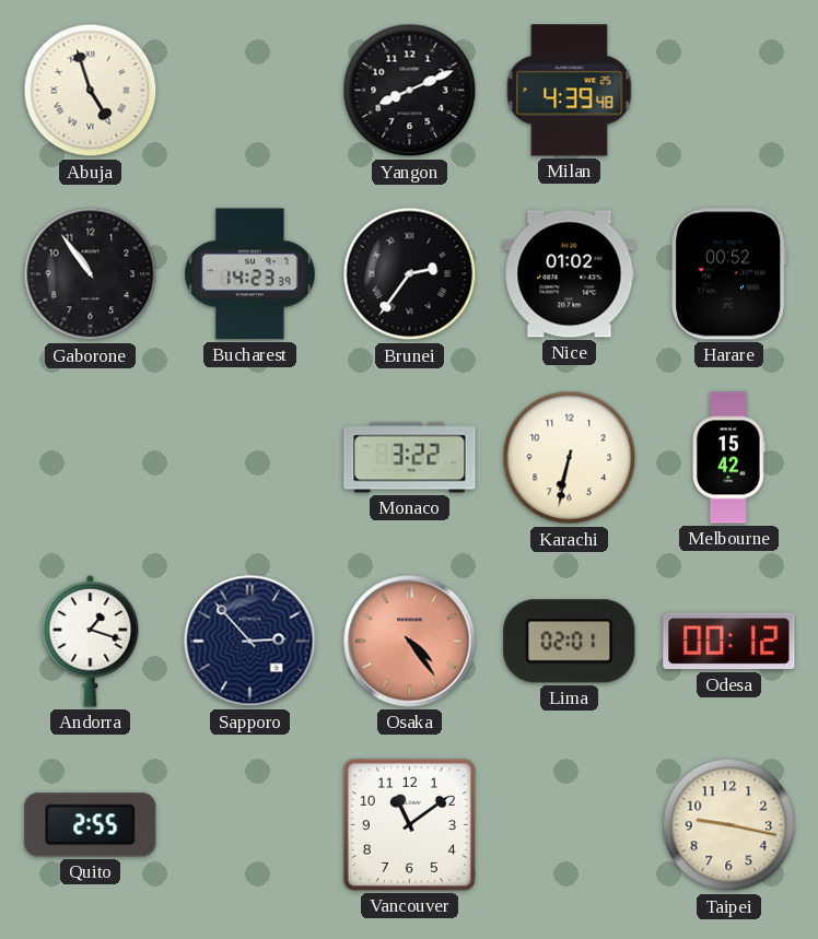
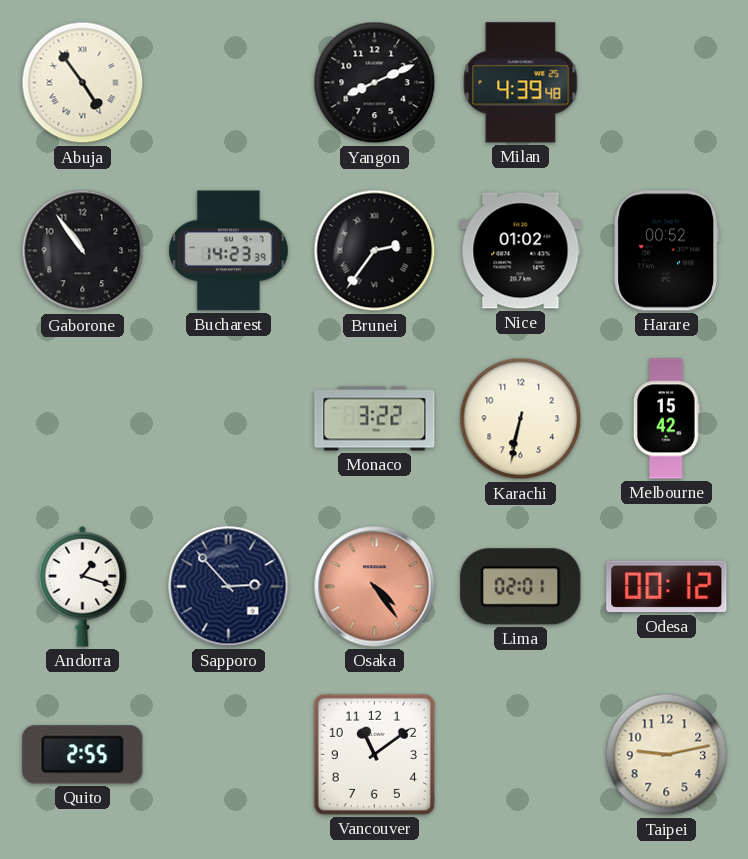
Abuja: 4:57 -> 4:54
Taipei: 9:17 -> 9:13
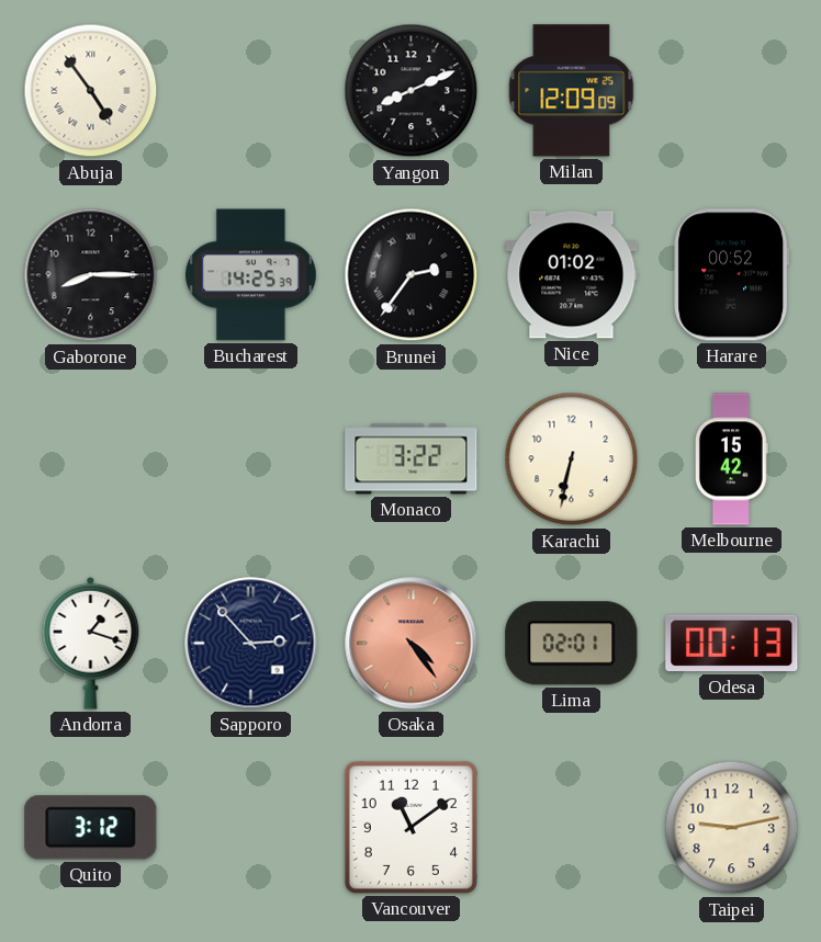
Milan: 4:39 -> 12:09
Gaborone: 10:54 -> 8:15
Bucharest: 14:23 -> 14:25
Odesa: 00:12 -> 00:13
Quito: 2:55 -> 3:12
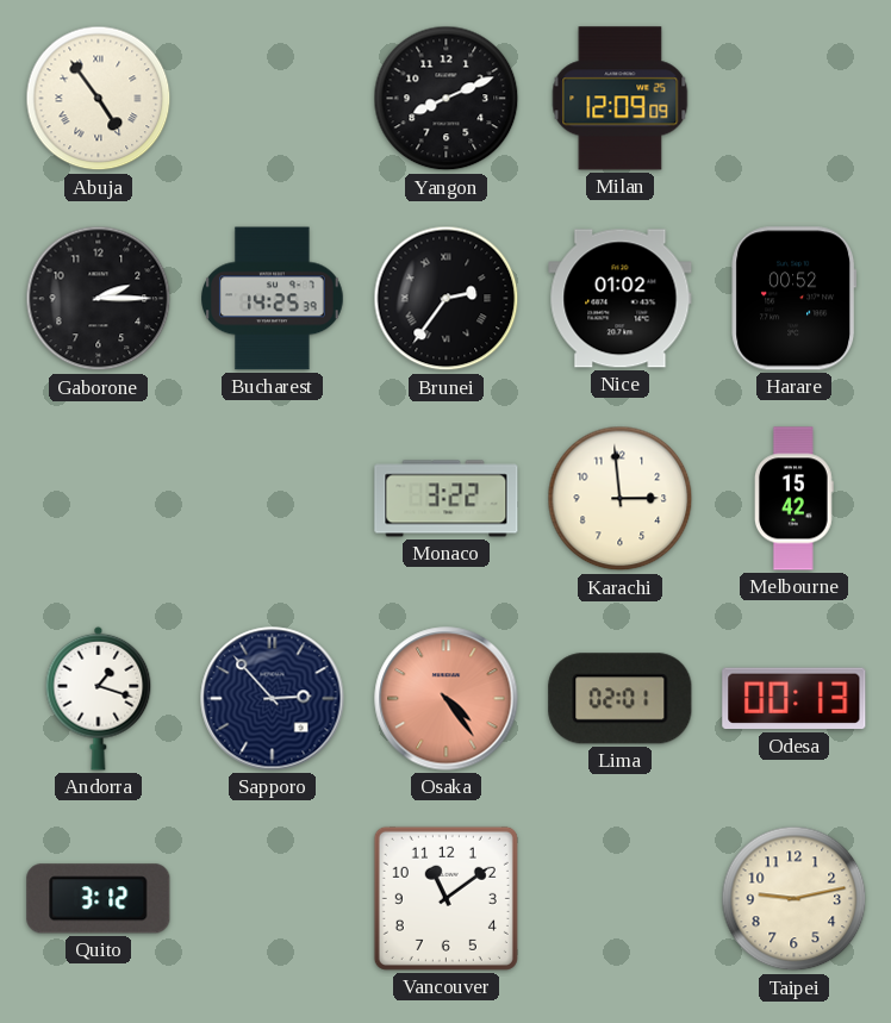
Gaborone: 8:15 -> 2:15
Karachi: 6:32 -> 2:59
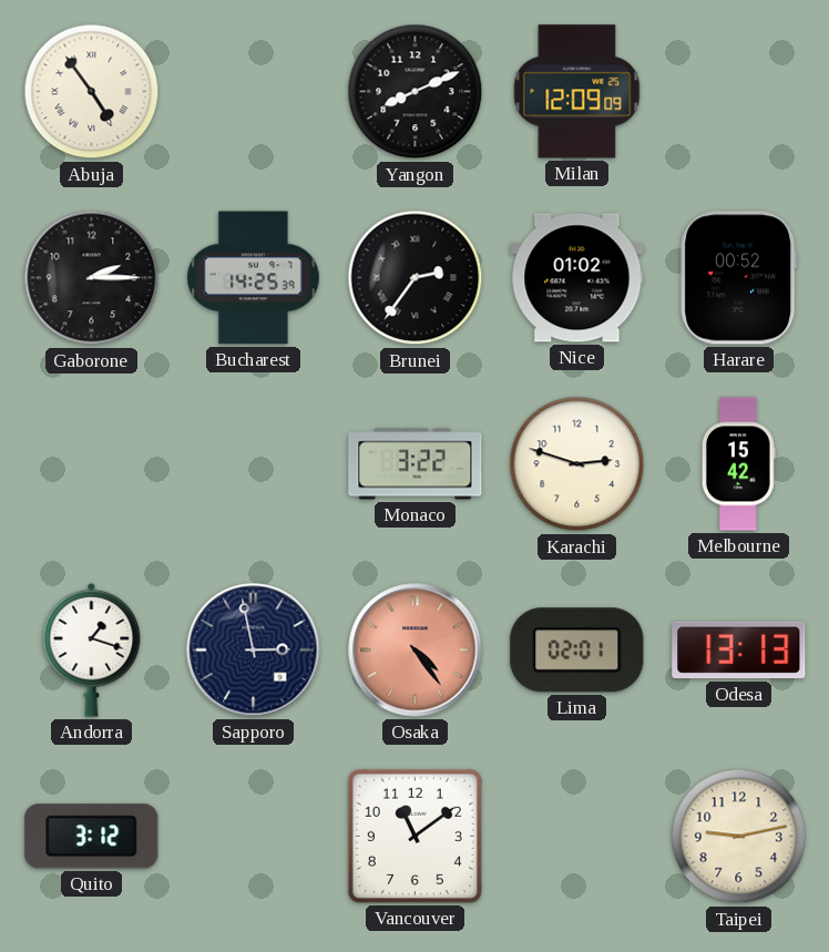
Karachi: 2:59 -> 2:48
Sapporo: 2:53 -> 2:58
Odesa: 00:13 -> 13:13
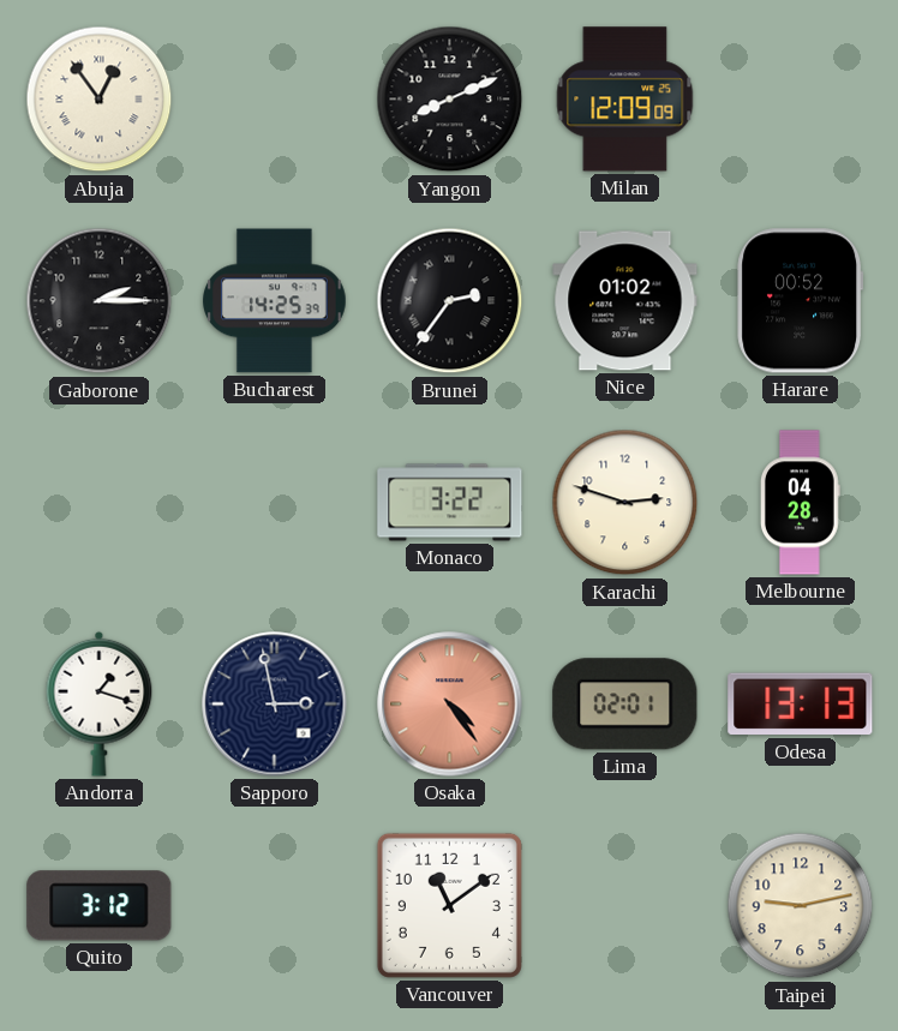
Abuja: 4:54 -> 12:54
Melbourne: 15:42 -> 04:28
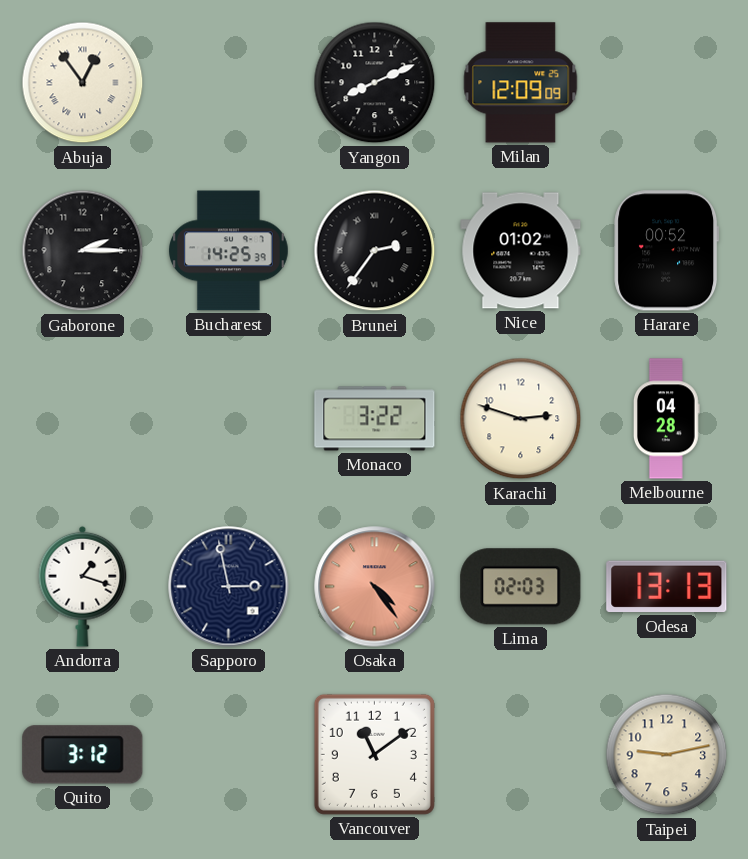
Lima: 02:01 -> 02:03
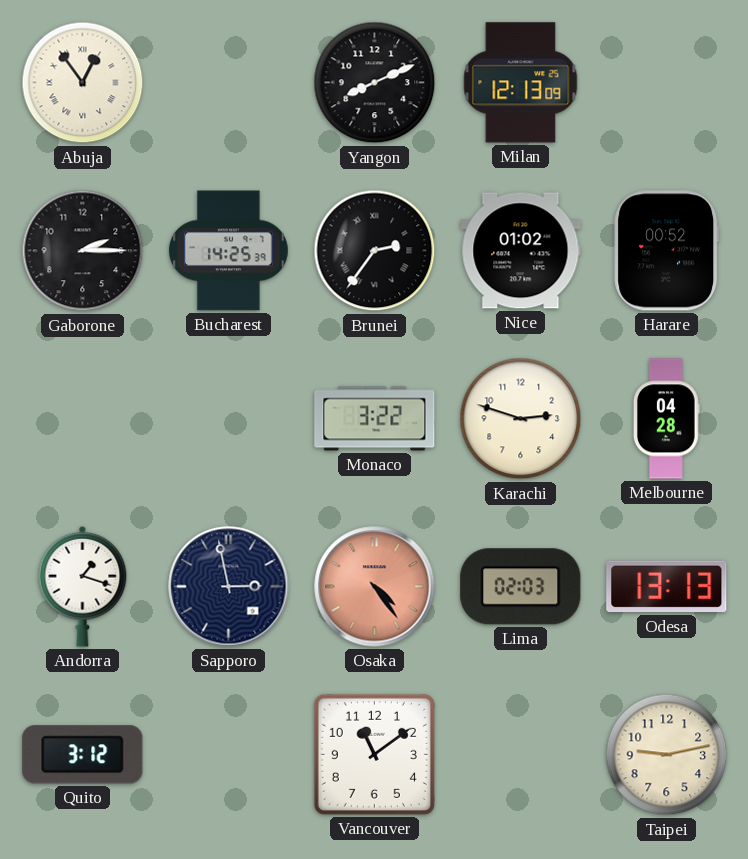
Milan: 12:09 -> 12:13
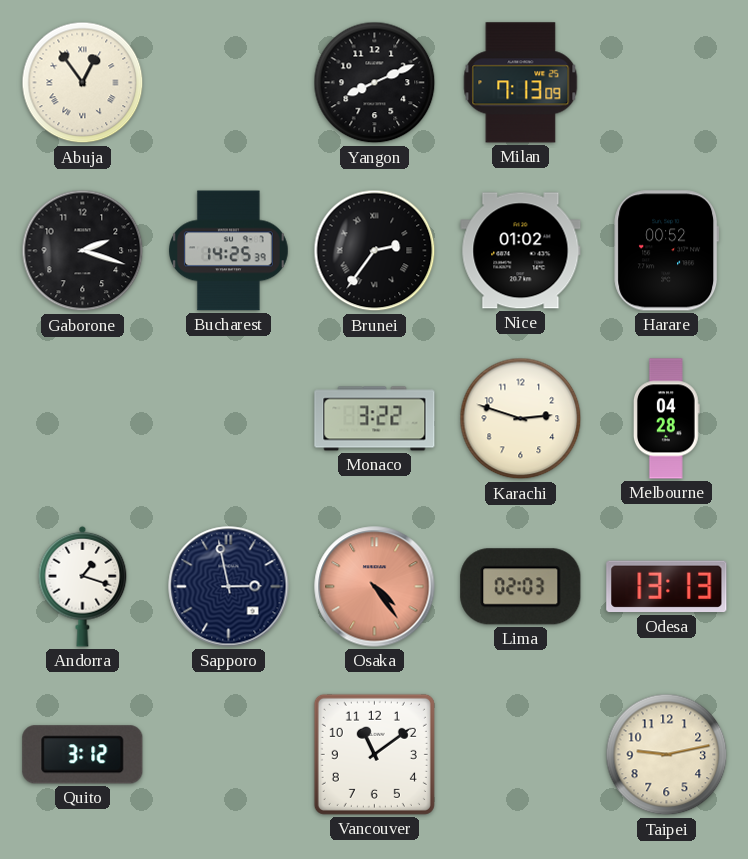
Milan: 12:13 -> 7:13
Gaborone: 2:15 -> 2:18
